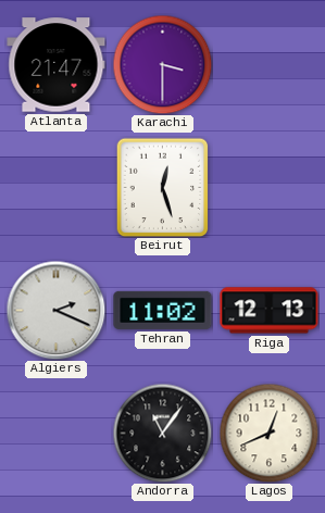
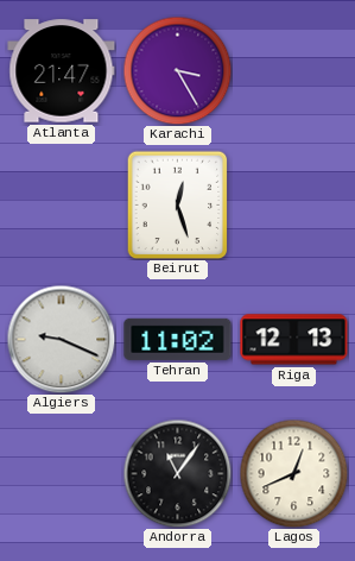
Karachi: 3:30 -> 3:25
Algiers: 2:19 -> 9:19
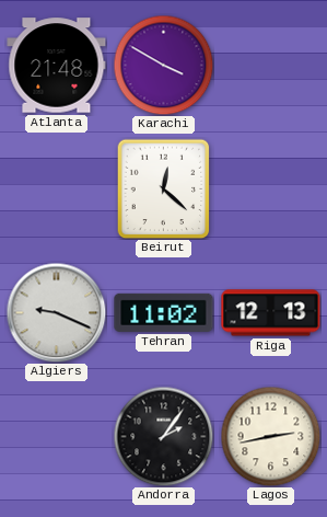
Atlanta: 21:47 -> 21:48
Karachi: 3:25 -> 3:50
Beirut: 12:27 -> 12:22
Andorra: 11:06 -> 2:06
Lagos: 12:41 -> 2:43
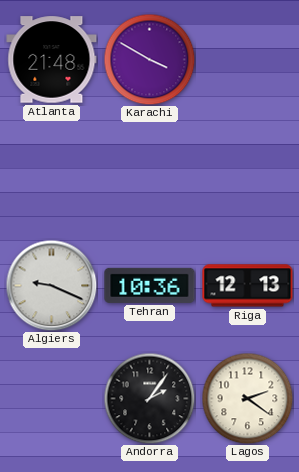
Beirut: 12:22 -> none
Tehran: 11:02 -> 10:36
Lagos: 2:43 -> 2:21
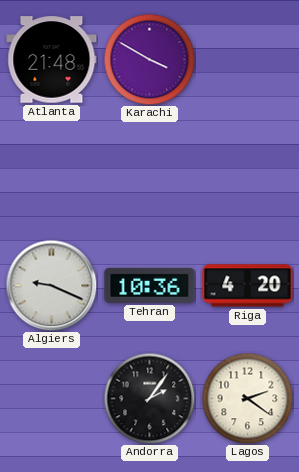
Riga: 12:13 -> 4:20
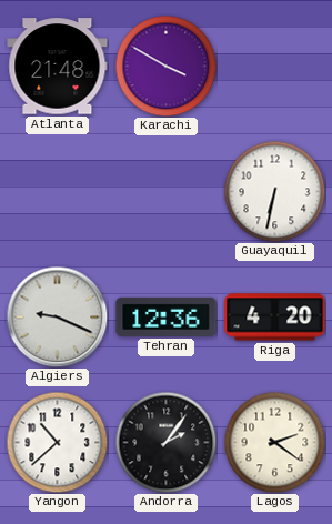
Guayaquil: none -> 6:32
Tehran: 10:36 -> 12:36
Yangon: none -> 10:38
